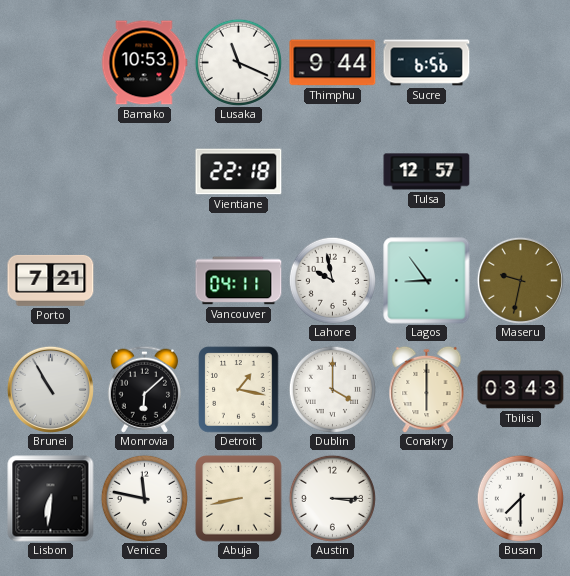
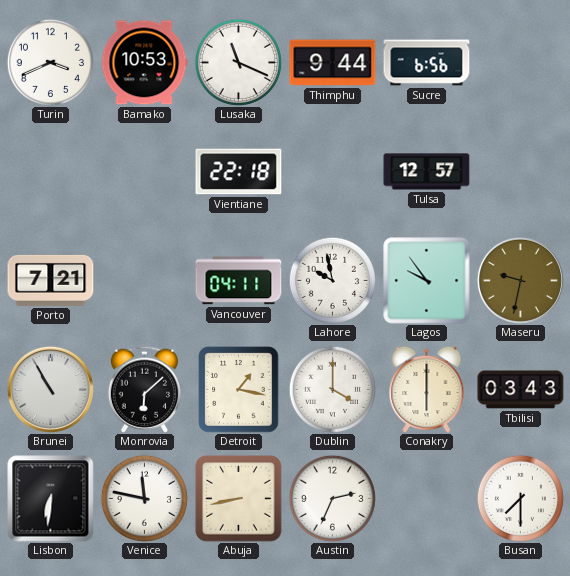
Turin: none -> 3:41
Lagos: 8:54 -> 9:54
Austin: 3:15 -> 2:34
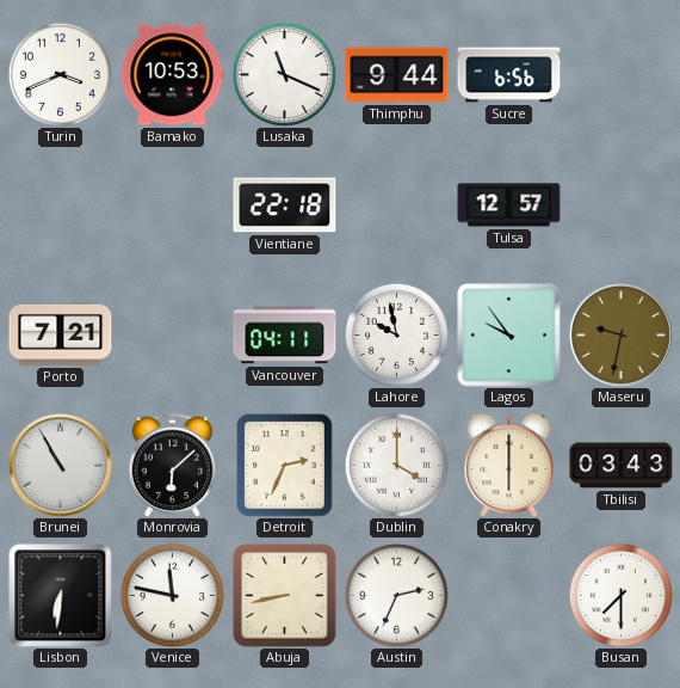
Detroit: 1:17 -> 2:34
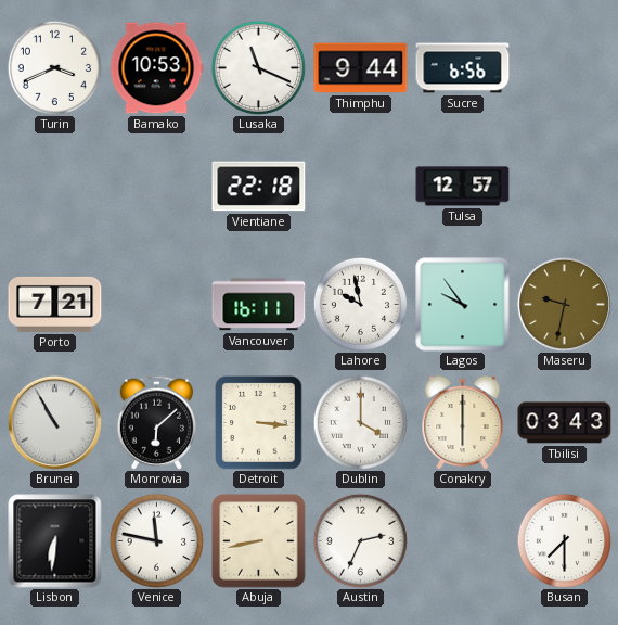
Vancouver: 04:11 -> 16:11
Detroit: 2:34 -> 3:16
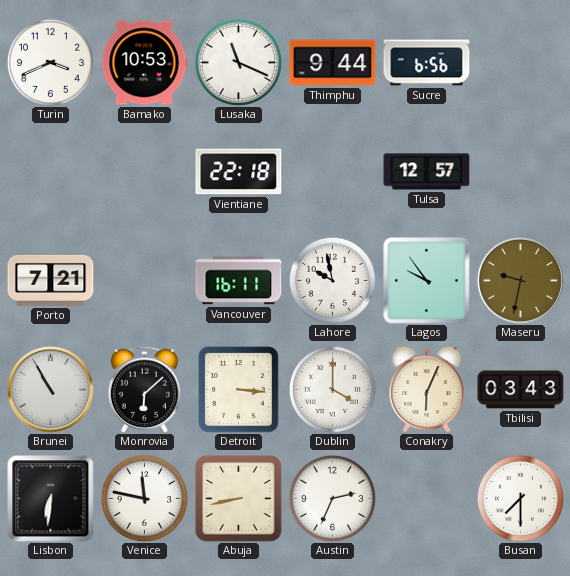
Conakry: 6:00 -> 6:04
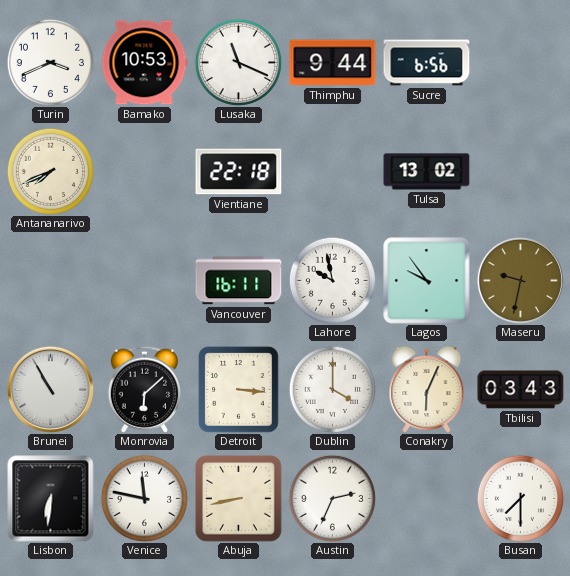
Antananarivo: none -> 7:41
Tulsa: 12:57 -> 13:02
Porto: 7:21 -> none
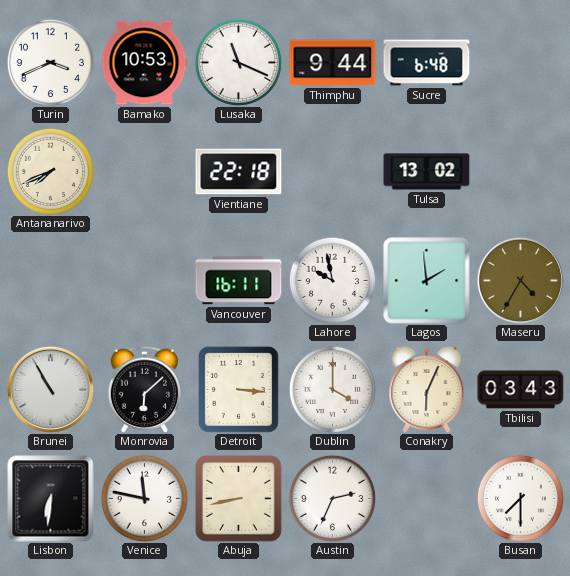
Sucre: 6:56 -> 6:48
Lagos: 9:54 -> 1:59
Maseru: 9:32 -> 4:35
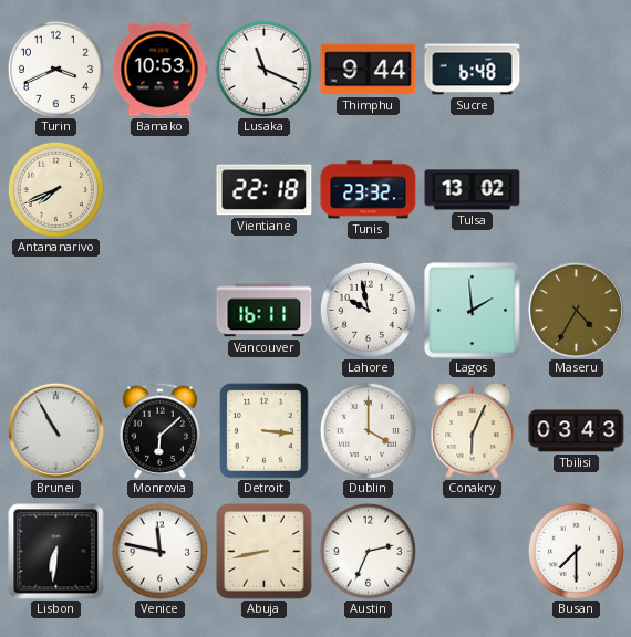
Tunis: none -> 23:32
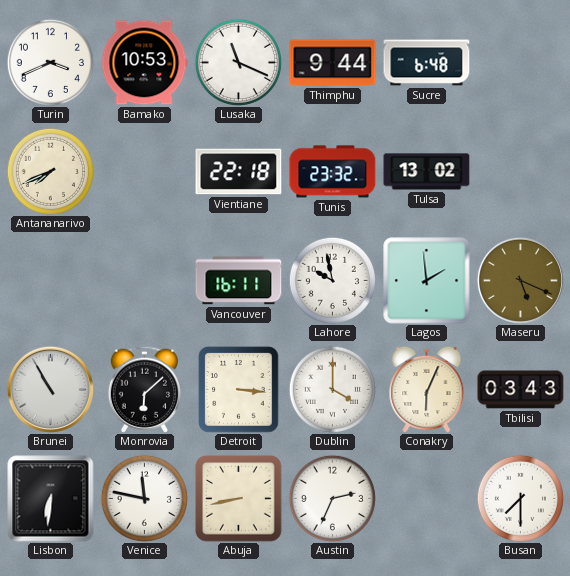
Maseru: 4:35 -> 5:19
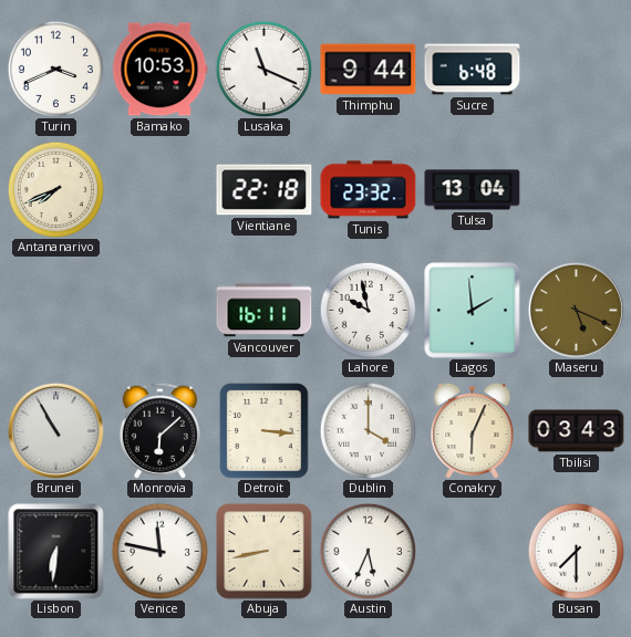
Tulsa: 13:02 -> 13:04
Austin: 2:34 -> 5:34
